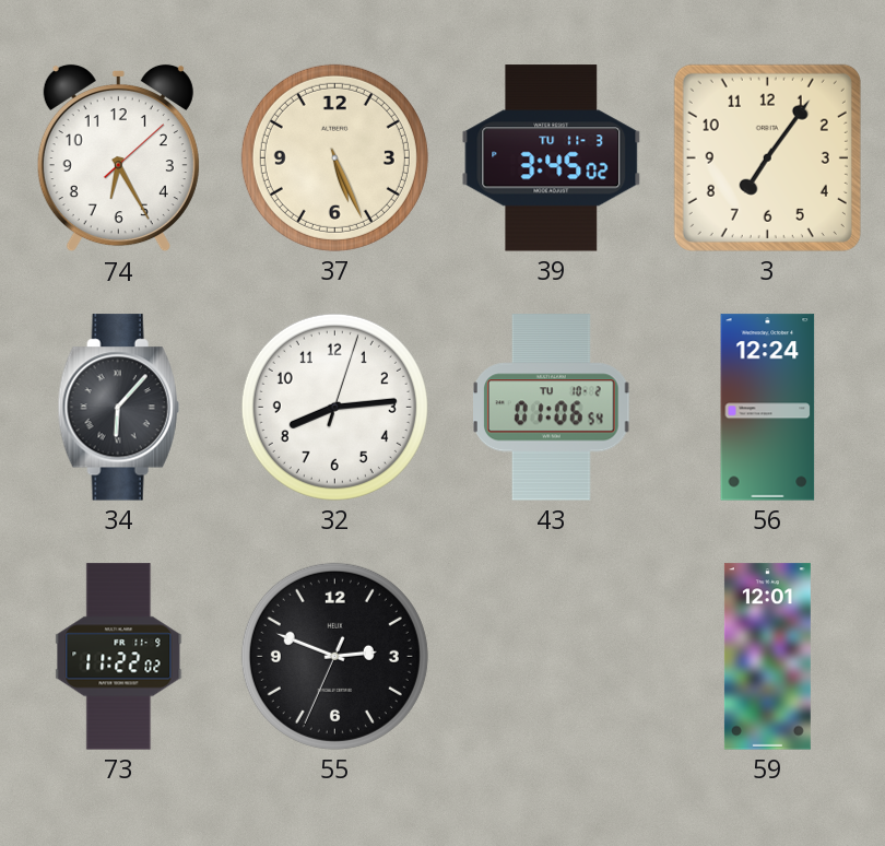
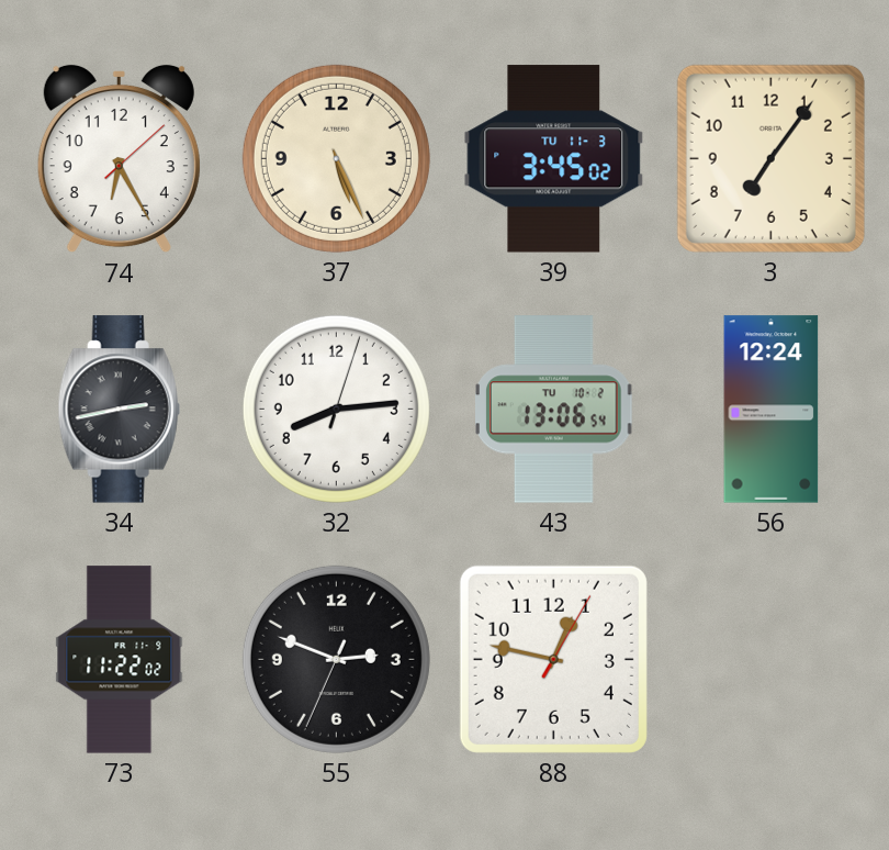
34: 6:07 -> 2:43
43: 01:06 -> 13:06
88: none -> 12:47
59: 12:01 -> none
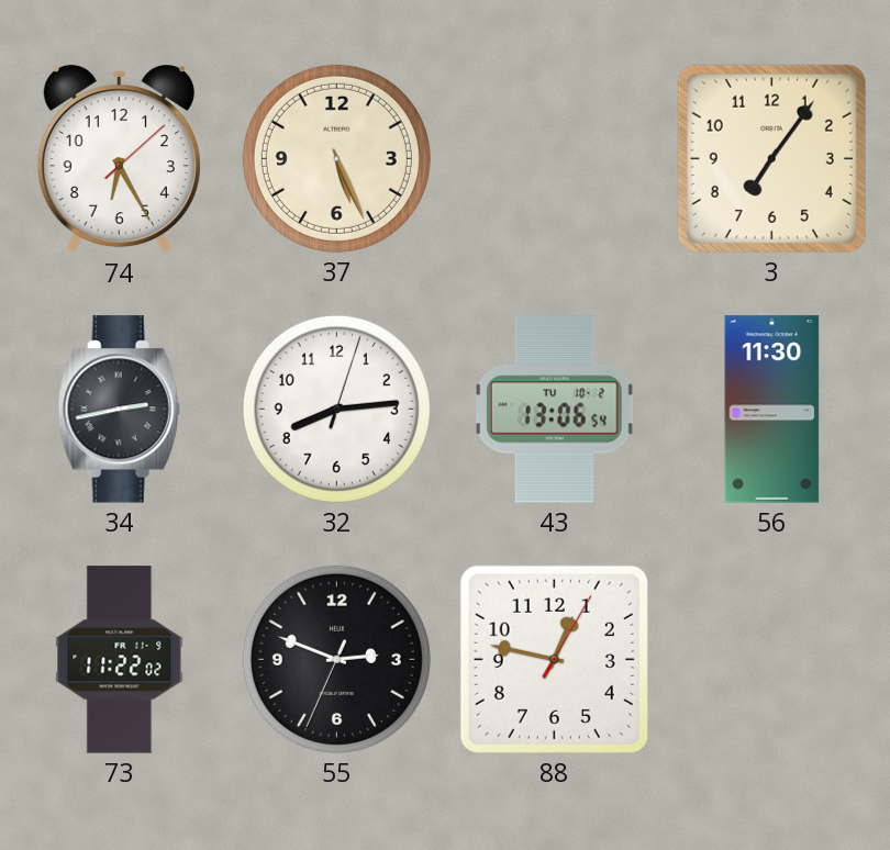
39: 3:45 -> none
56: 12:24 -> 11:30
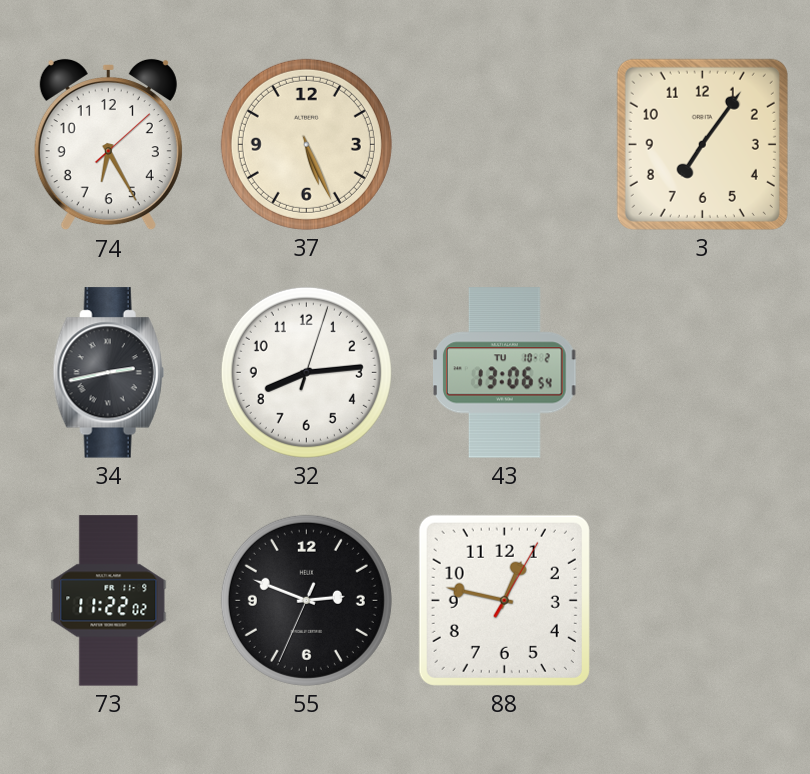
56: 11:30 -> none
